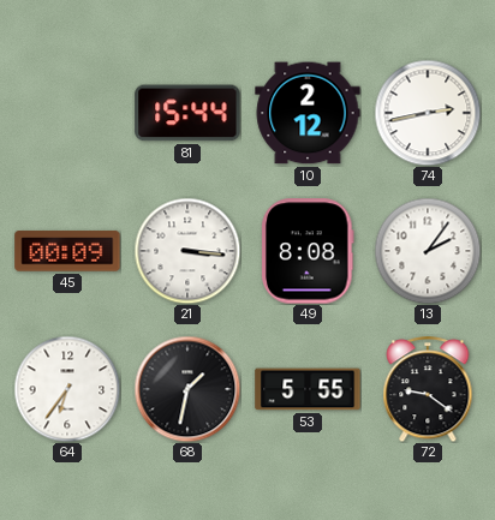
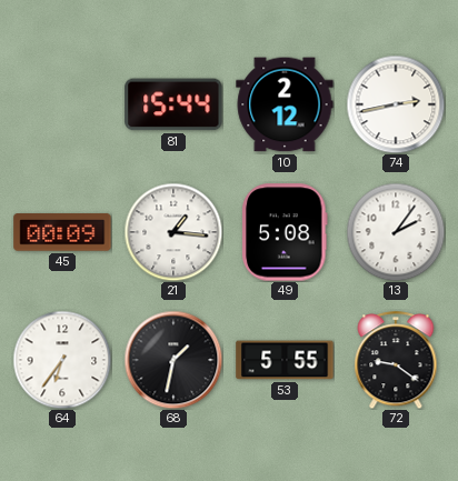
21: 3:16 -> 1:16
49: 8:08 -> 5:08
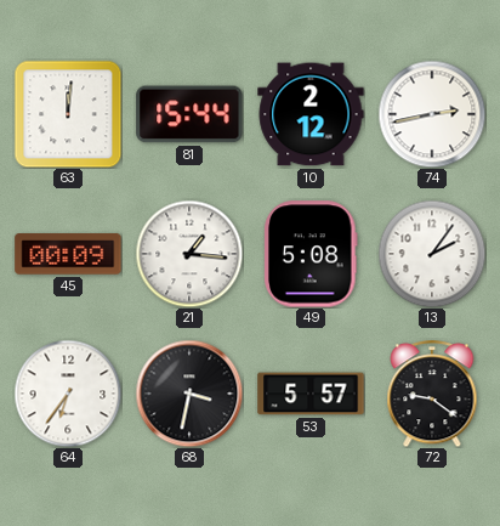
63: none -> 12:01
68: 1:32 -> 3:32
53: 5:55 -> 5:57
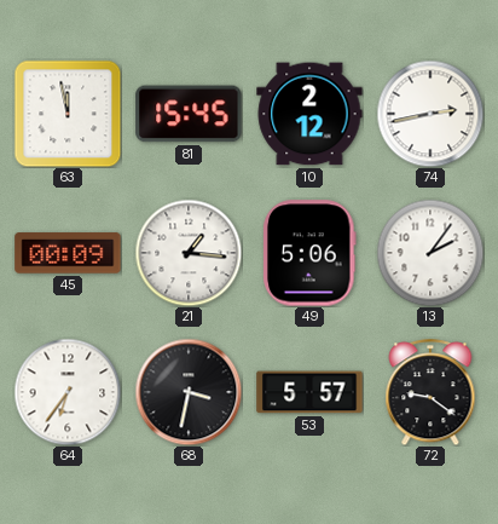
63: 12:01 -> 11:58
81: 15:44 -> 15:45
49: 5:08 -> 5:06
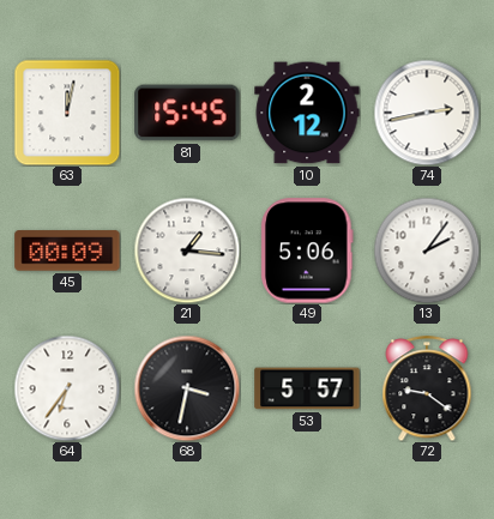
63: 11:58 -> 12:02
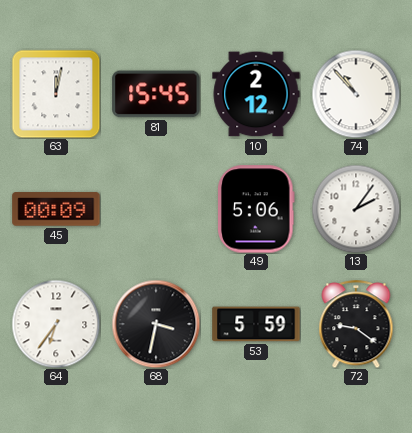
74: 2:43 -> 10:53
21: 1:16 -> none
53: 5:57 -> 5:59
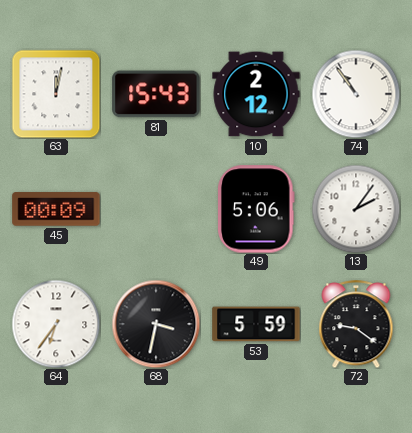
81: 15:45 -> 15:43
74: 10:53 -> 10:54
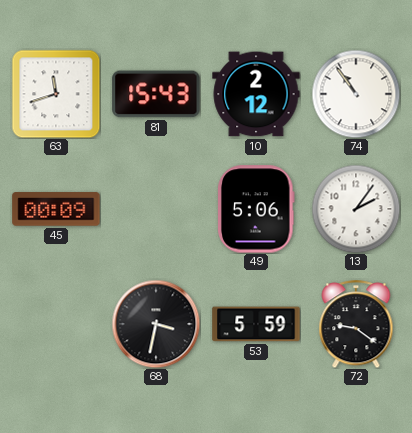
63: 12:02 -> 11:42
64: 6:36 -> none
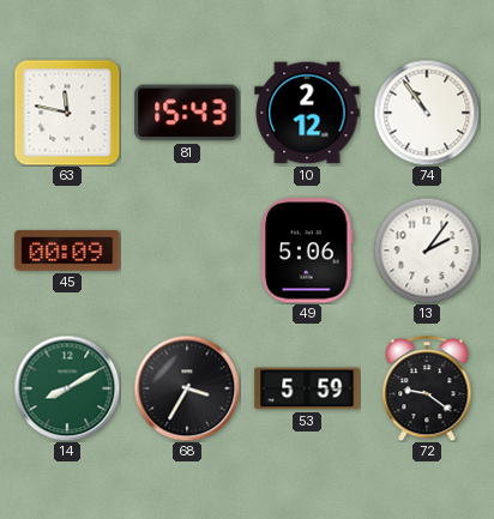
63: 11:42 -> 11:47
14: none -> 8:10
68: 3:32 -> 3:35
